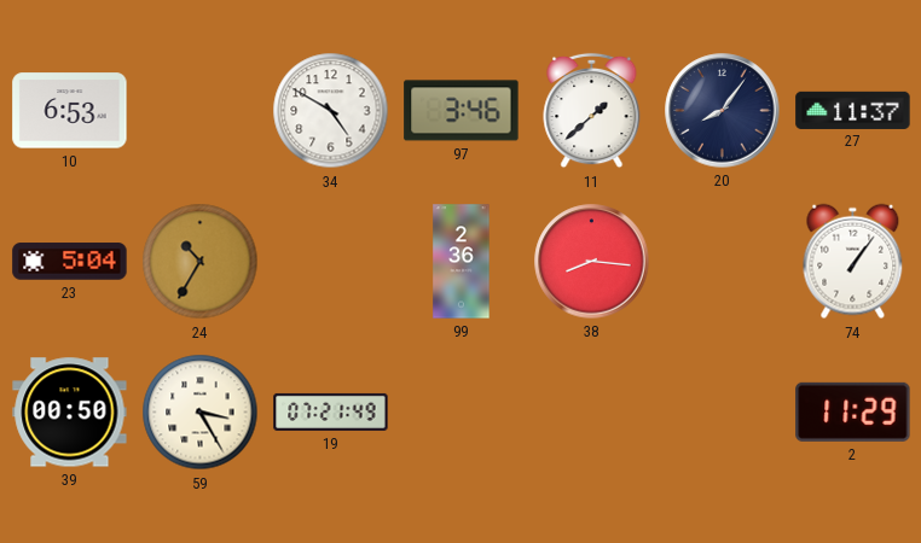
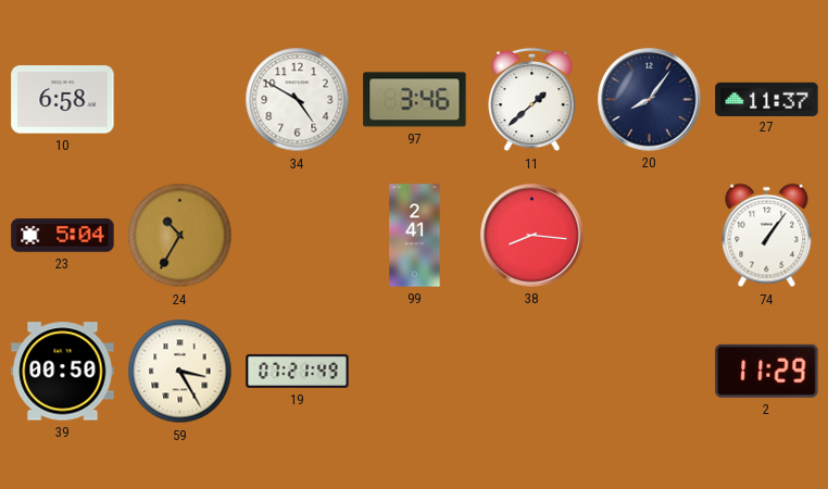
10: 6:53 -> 6:58
99: 2:36 -> 2:41
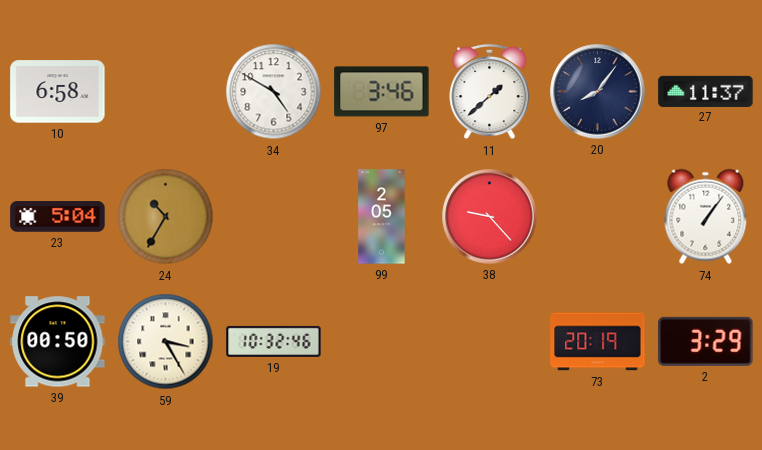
99: 2:41 -> 2:05
38: 8:16 -> 9:23
19: 07:21 -> 10:32
73: none -> 20:19
2: 11:29 -> 3:29
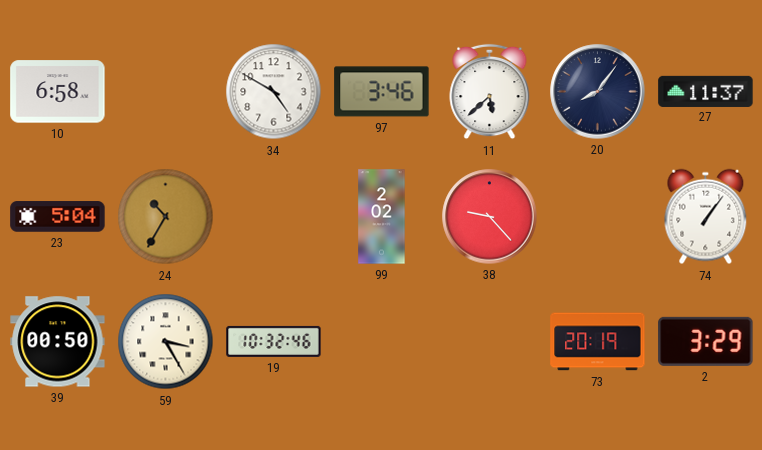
11: 1:38 -> 5:38
99: 2:05 -> 2:02
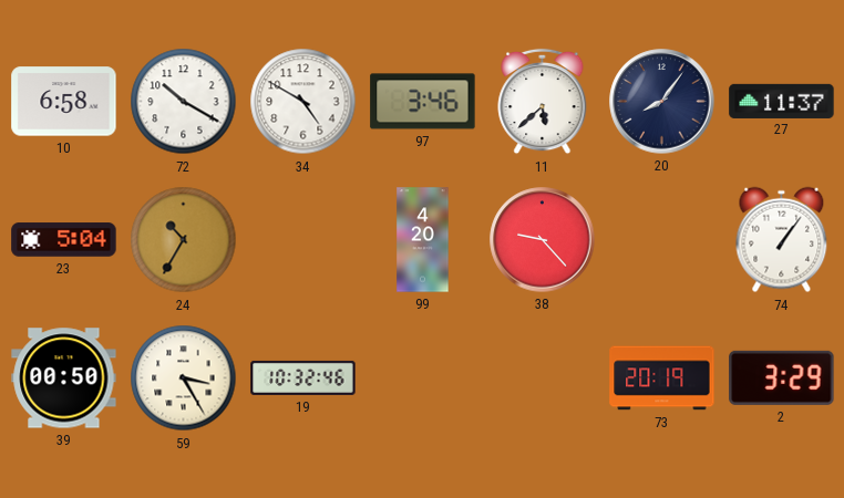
72: none -> 10:20
99: 2:02 -> 4:20
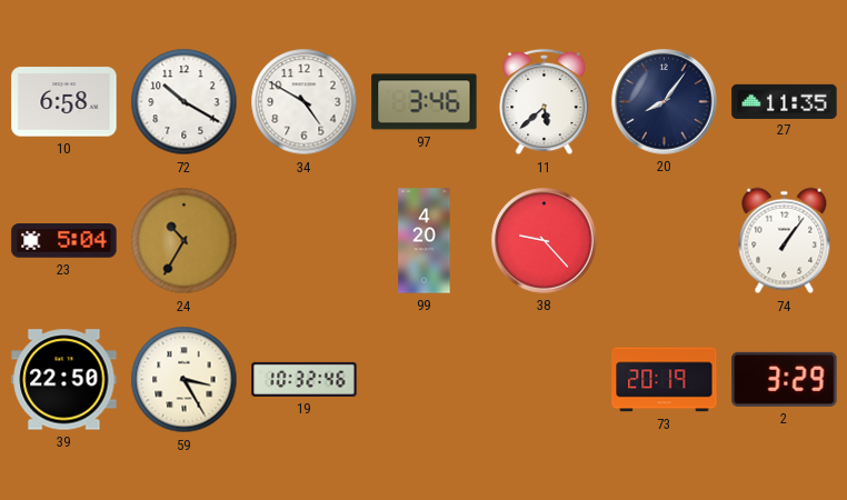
27: 11:37 -> 11:35
39: 00:50 -> 22:50
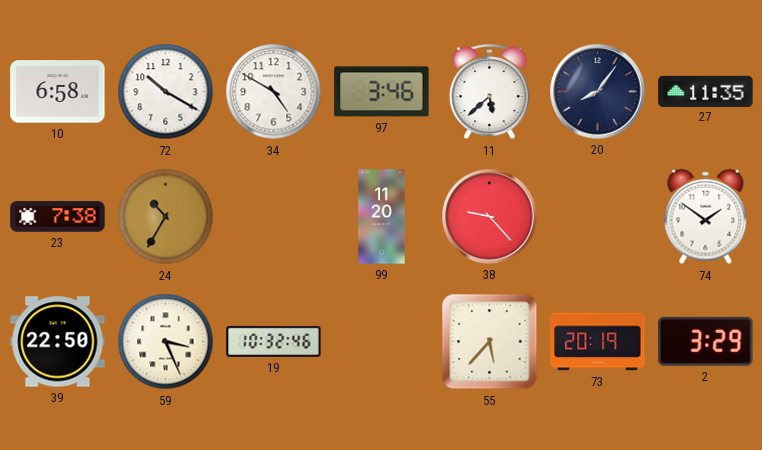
23: 5:04 -> 7:38
99: 4:20 -> 11:20
74: 1:06 -> 1:51
59: 3:25 -> 3:26
55: none -> 5:37
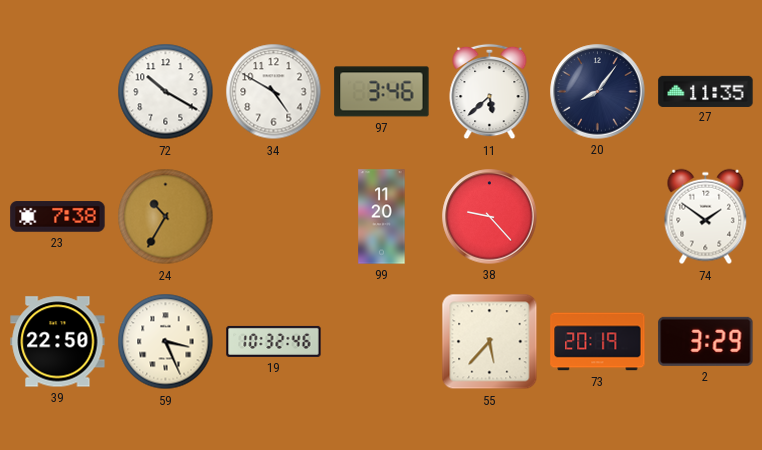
10: 6:58 -> none
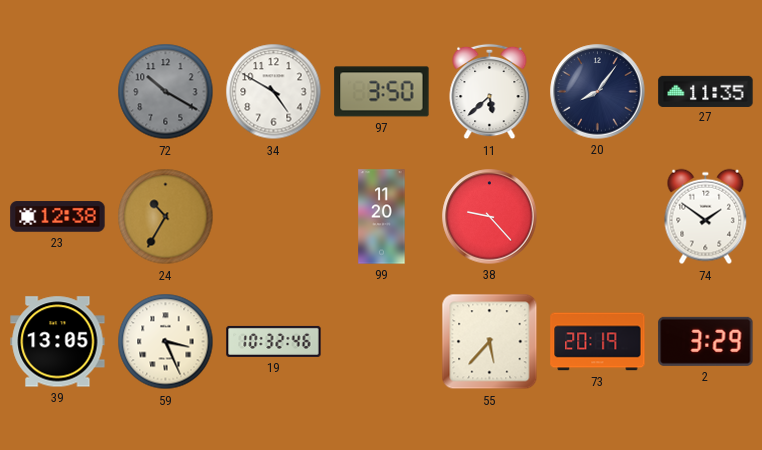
72 dial: white -> grey
97: 3:46 -> 3:50
23: 7:38 -> 12:38
39: 22:50 -> 13:05
